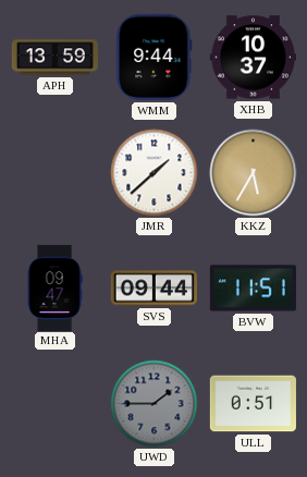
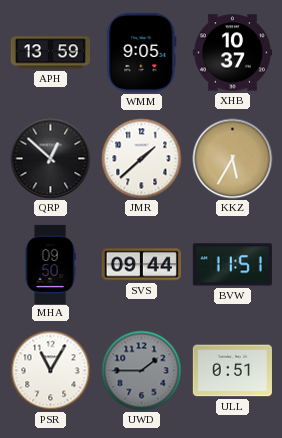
WMM: 9:44 -> 9:05
QRP: none -> 12:52
MHA: 09:47 -> 09:50
PSR: none -> 11:05
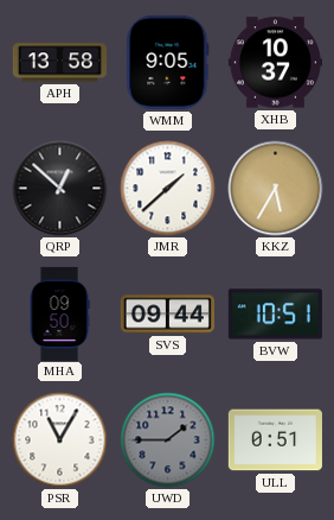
APH: 13:59 -> 13:58
BVW: 11:51 -> 10:51
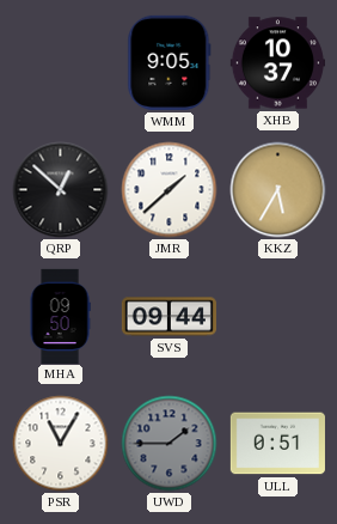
APH: 13:58 -> none
BVW: 10:51 -> none
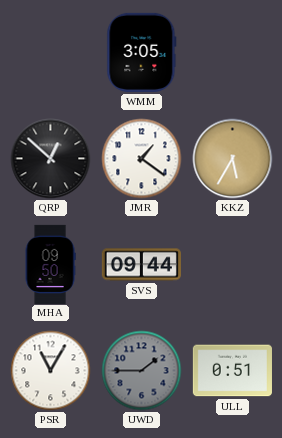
WMM: 9:05 -> 3:05
XHB: 10:37 -> none
JMR: 1:38 -> 1:21
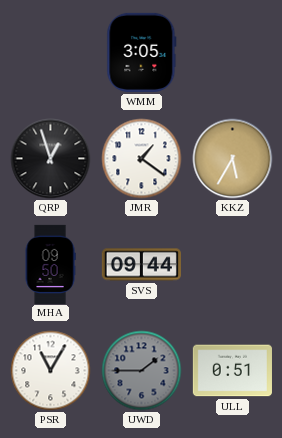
QRP: 12:52 -> 12:57
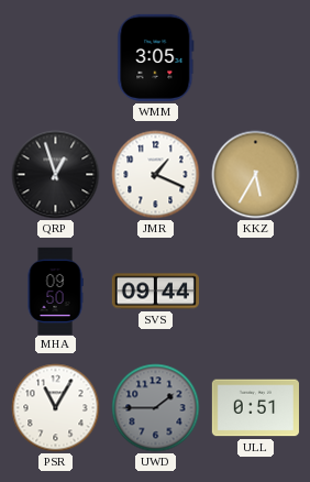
JMR: 1:21 -> 1:19
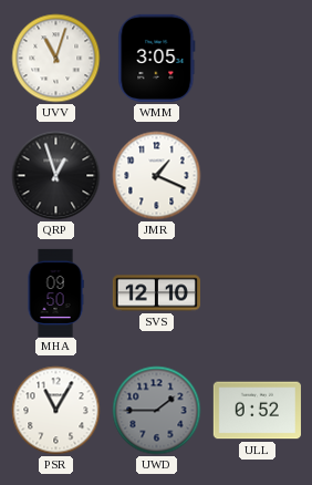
UVV: none -> 11:03
KKZ: 5:35 -> none
SVS: 09:44 -> 12:10
ULL: 0:51 -> 0:52
